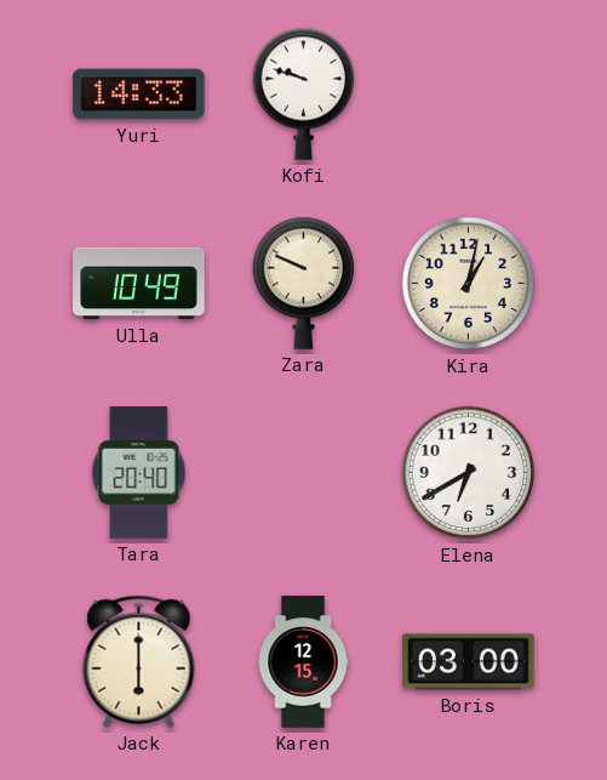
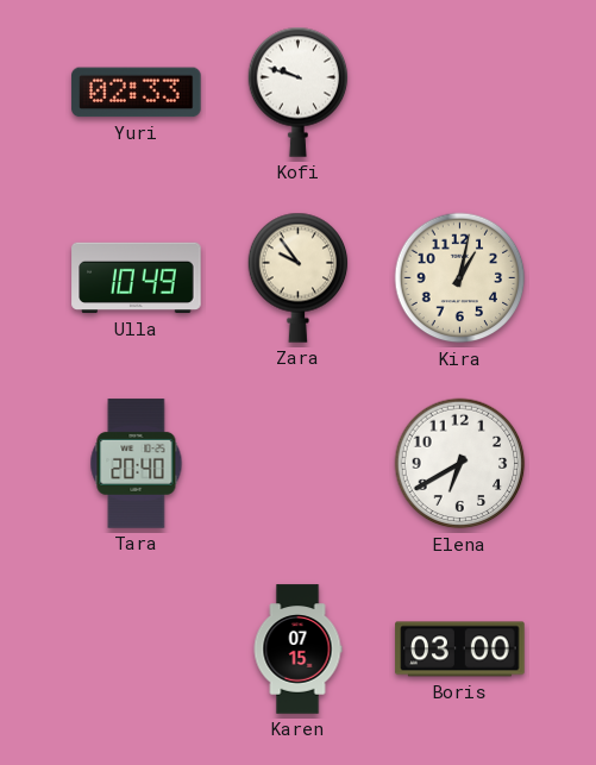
Yuri: 14:33 -> 02:33
Zara: 9:49 -> 9:54
Jack: 6:00 -> none
Karen: 12:15 -> 07:15
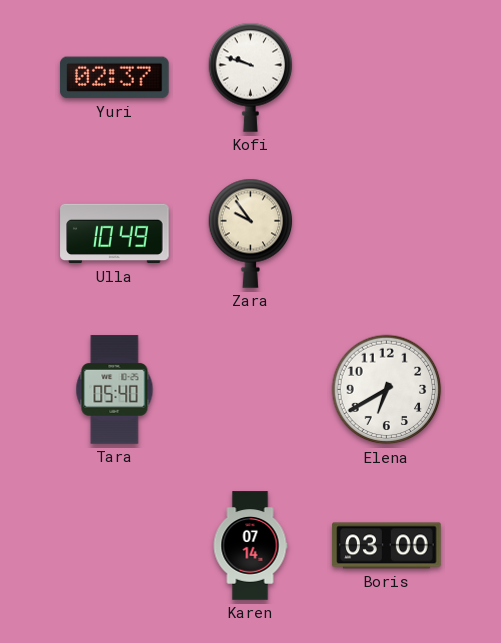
Yuri: 02:33 -> 02:37
Kira: 1:02 -> none
Tara: 20:40 -> 05:40
Karen: 07:15 -> 07:14
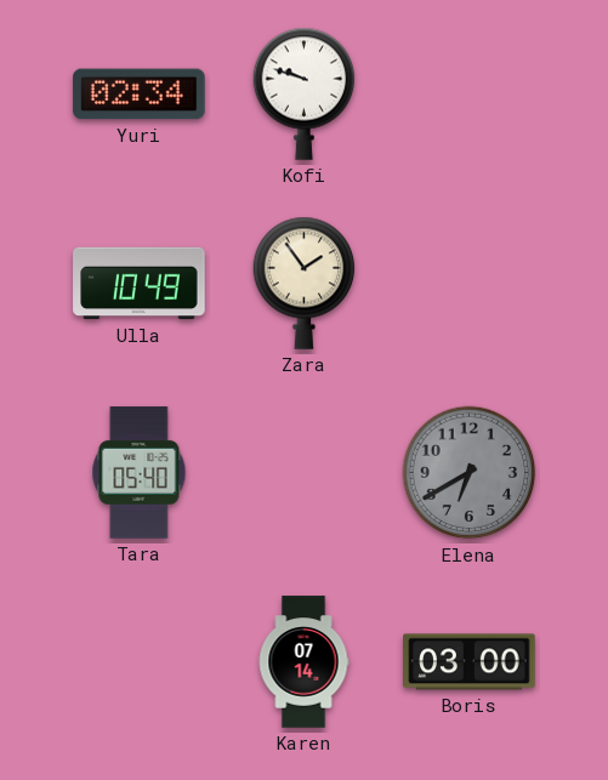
Yuri: 02:37 -> 02:34
Zara: 9:54 -> 1:54
Elena dial: white -> grey
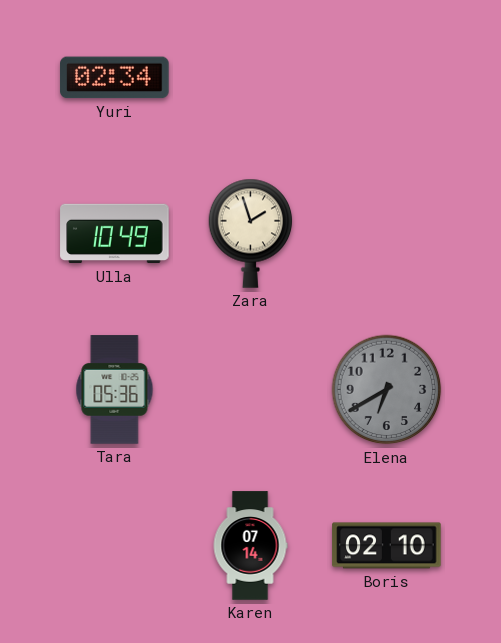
Kofi: 9:48 -> none
Zara: 1:54 -> 1:57
Tara: 05:40 -> 05:36
Boris: 03:00 -> 02:10
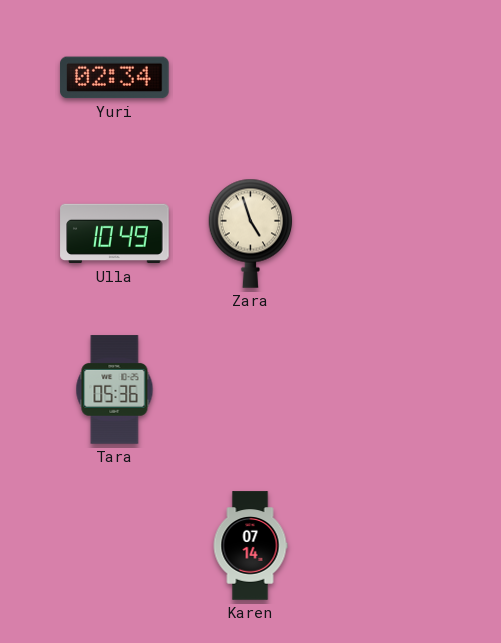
Zara: 1:57 -> 4:57
Elena: 6:40 -> none
Boris: 02:10 -> none
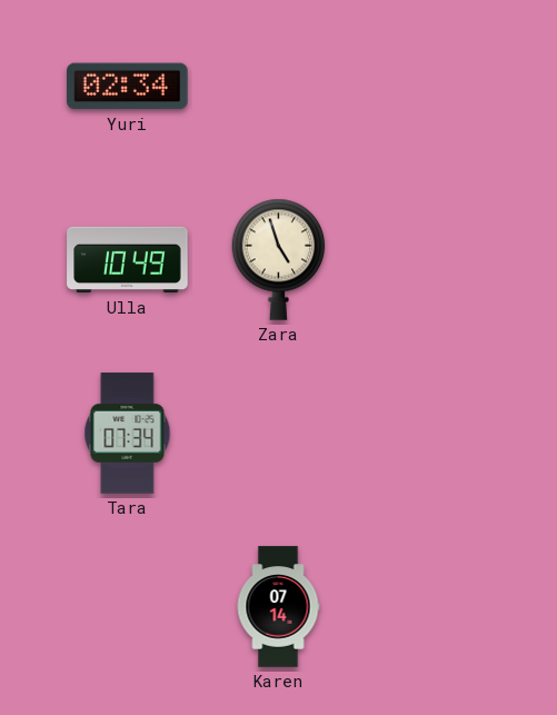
Tara: 05:36 -> 07:34
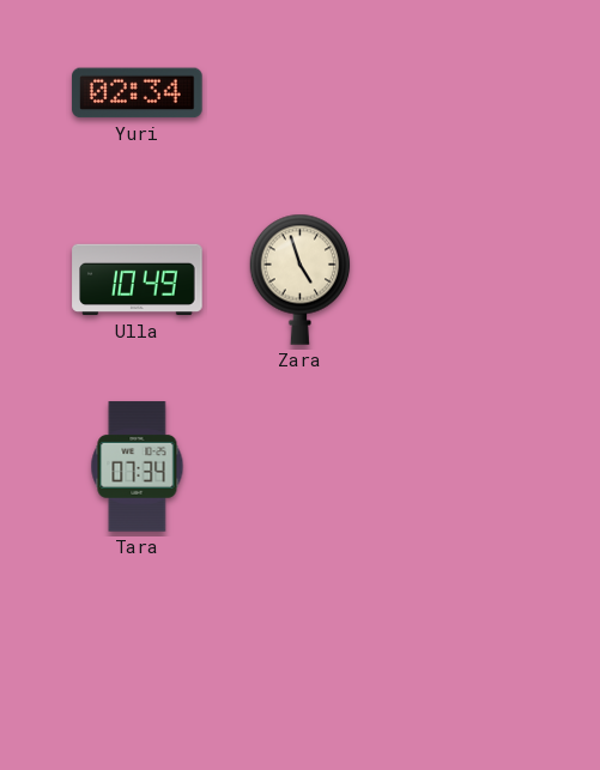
Karen: 07:14 -> none
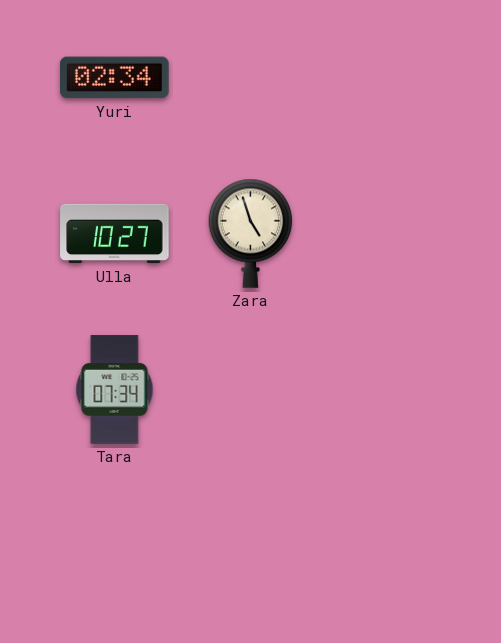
Ulla: 10:49 -> 10:27
